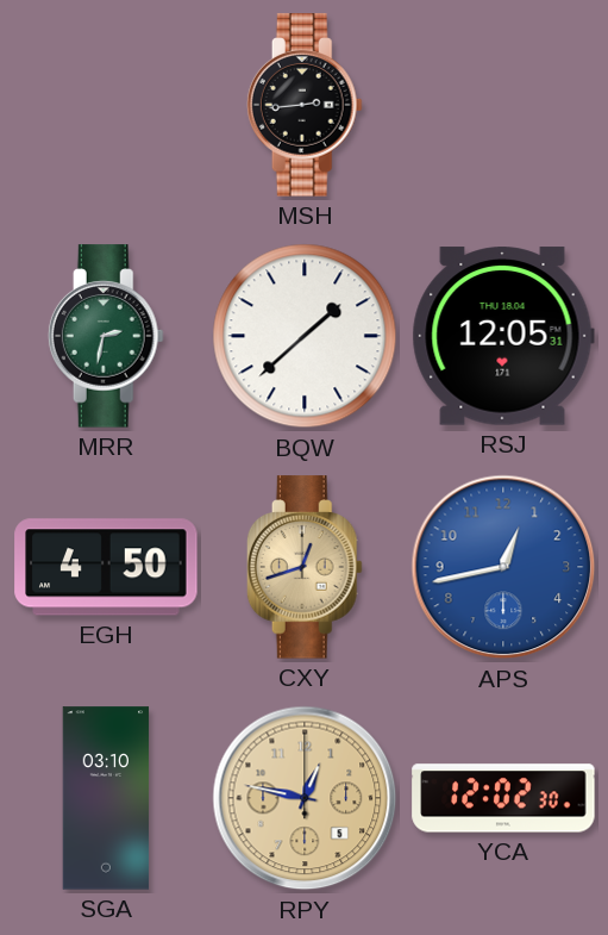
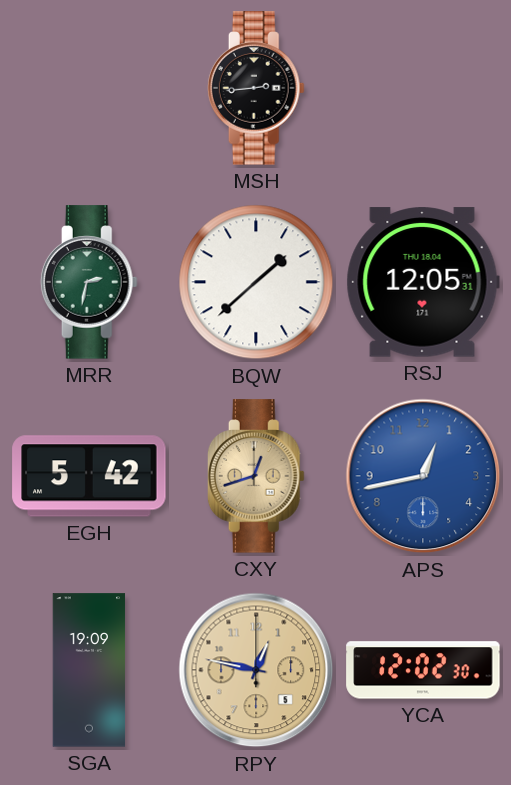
EGH: 4:50 -> 5:42
SGA: 03:10 -> 19:09
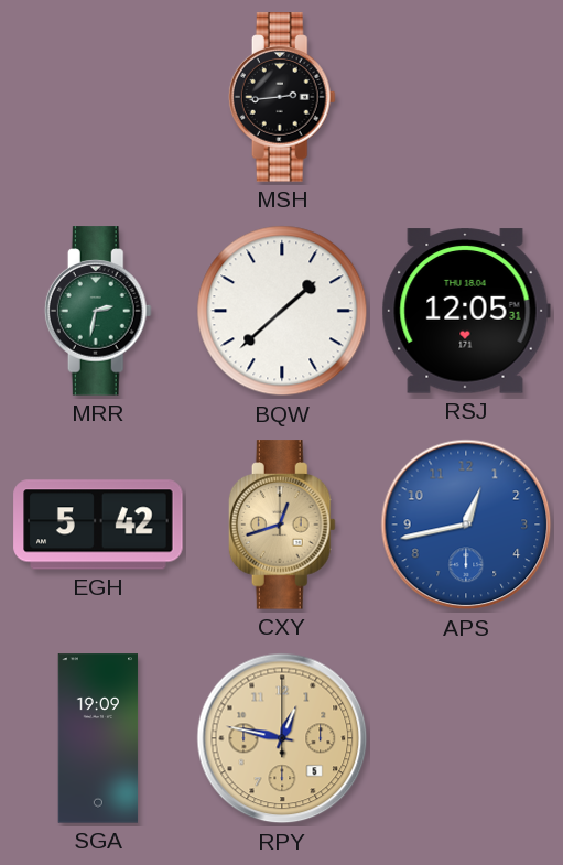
YCA: 12:02 -> none
